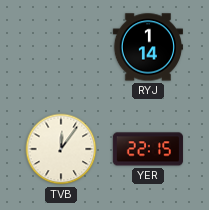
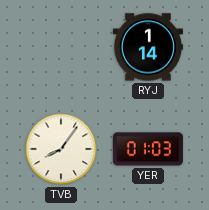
TVB: 12:06 -> 8:06
YER: 22:15 -> 01:03
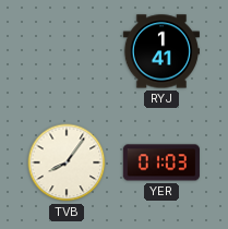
RYJ: 1:14 -> 1:41
